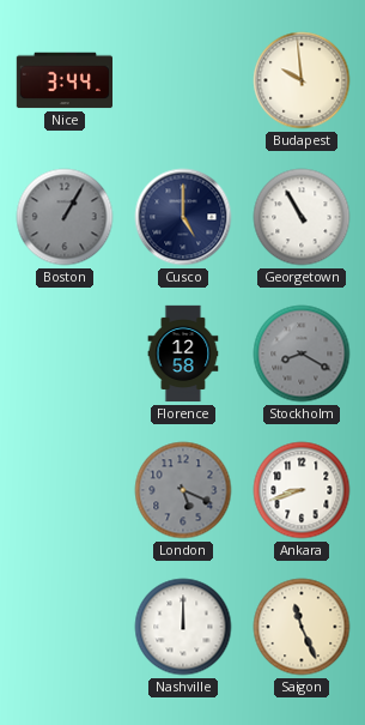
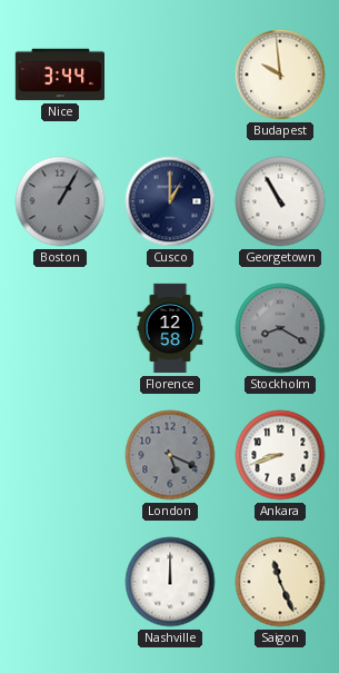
Cusco: 5:00 -> 1:00
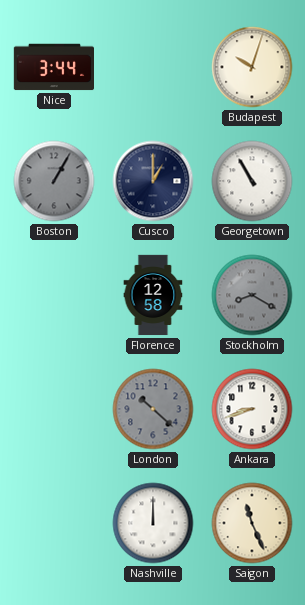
Budapest: 9:59 -> 10:03
London: 5:19 -> 10:22
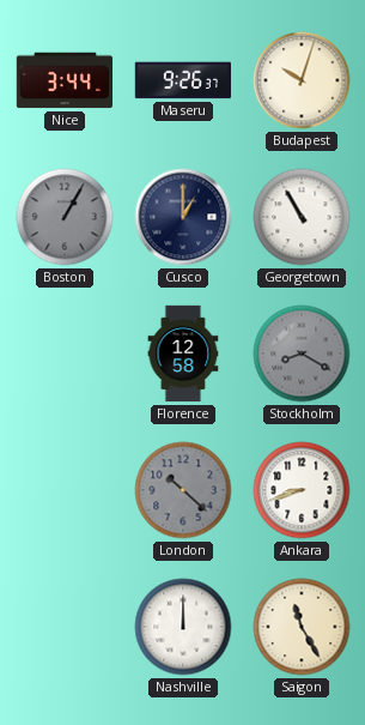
Maseru: none -> 9:26
Saigon: 11:26 -> 11:25
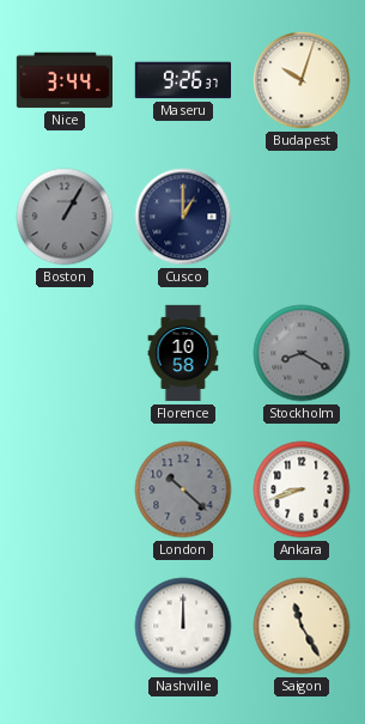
Georgetown: 10:55 -> none
Florence: 12:58 -> 10:58
